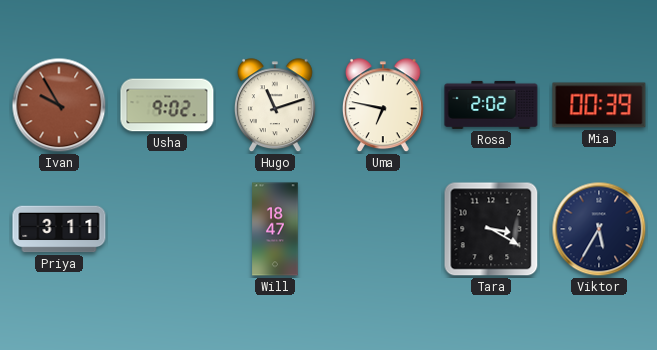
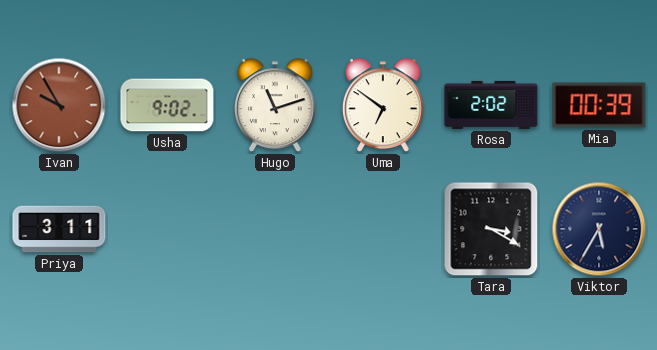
Uma: 6:47 -> 6:51
Will: 18:47 -> none
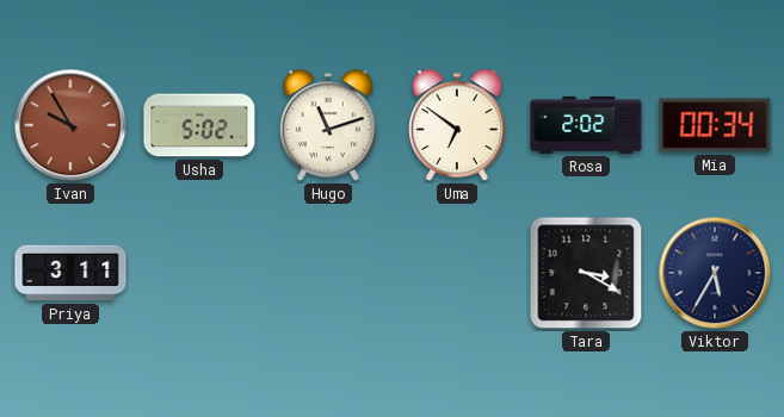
Usha: 9:02 -> 5:02
Mia: 00:39 -> 00:34
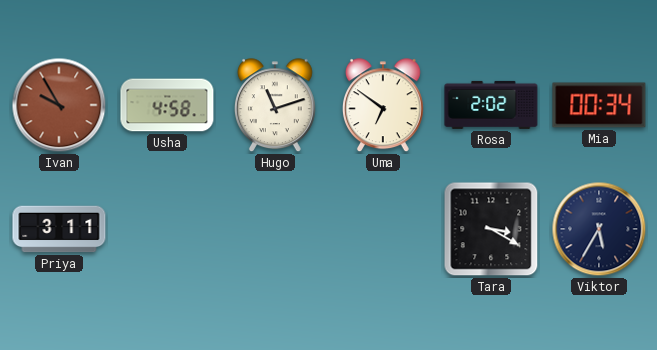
Usha: 5:02 -> 4:58
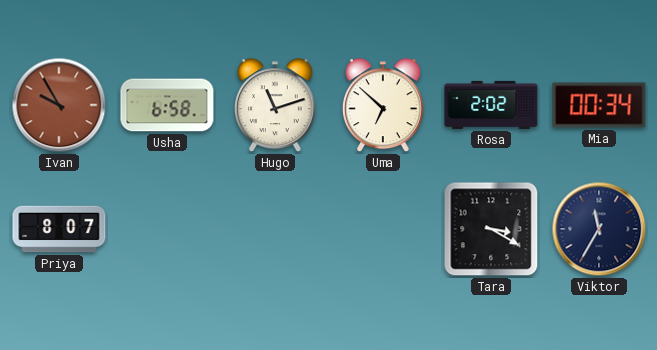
Usha: 4:58 -> 6:58
Uma: 6:51 -> 6:52
Priya: 3:11 -> 8:07
Viktor: 5:35 -> 11:35
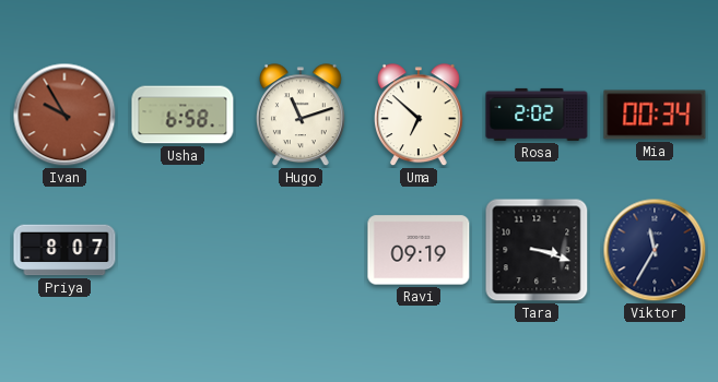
Ravi: none -> 09:19
Tara: 3:20 -> 3:18
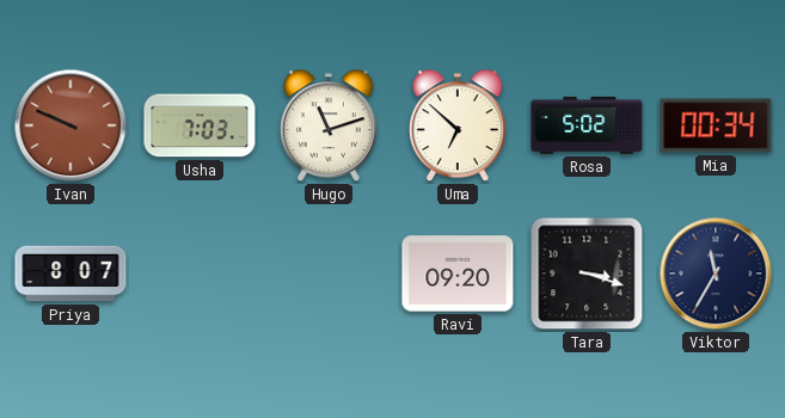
Ivan: 9:55 -> 9:49
Usha: 6:58 -> 7:03
Rosa: 2:02 -> 5:02
Ravi: 09:19 -> 09:20
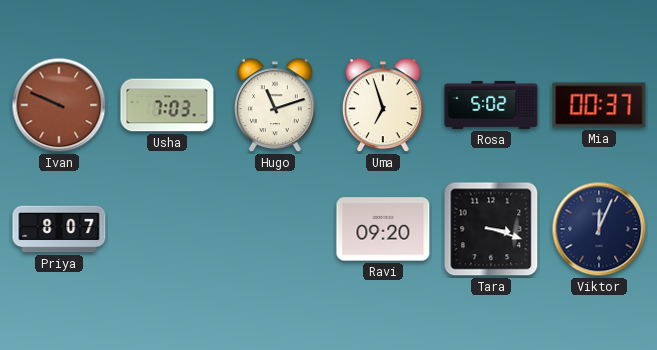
Uma: 6:52 -> 6:57
Mia: 00:34 -> 00:37
Viktor: 11:35 -> 12:04
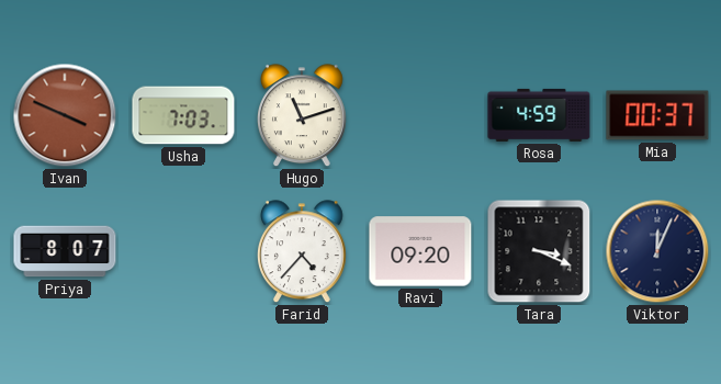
Ivan: 9:49 -> 3:49
Uma: 6:57 -> none
Rosa: 5:02 -> 4:59
Farid: none -> 4:37
Tara: 3:18 -> 3:19
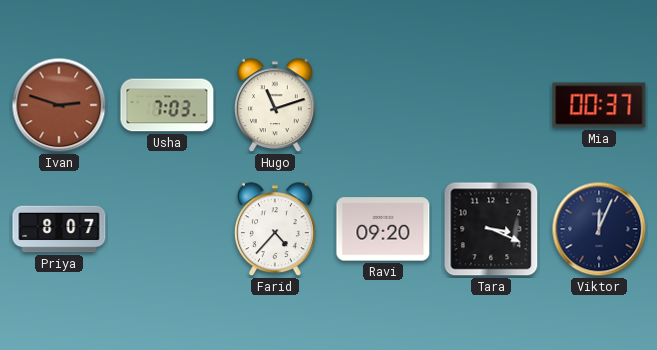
Ivan: 3:49 -> 2:48
Rosa: 4:59 -> none
